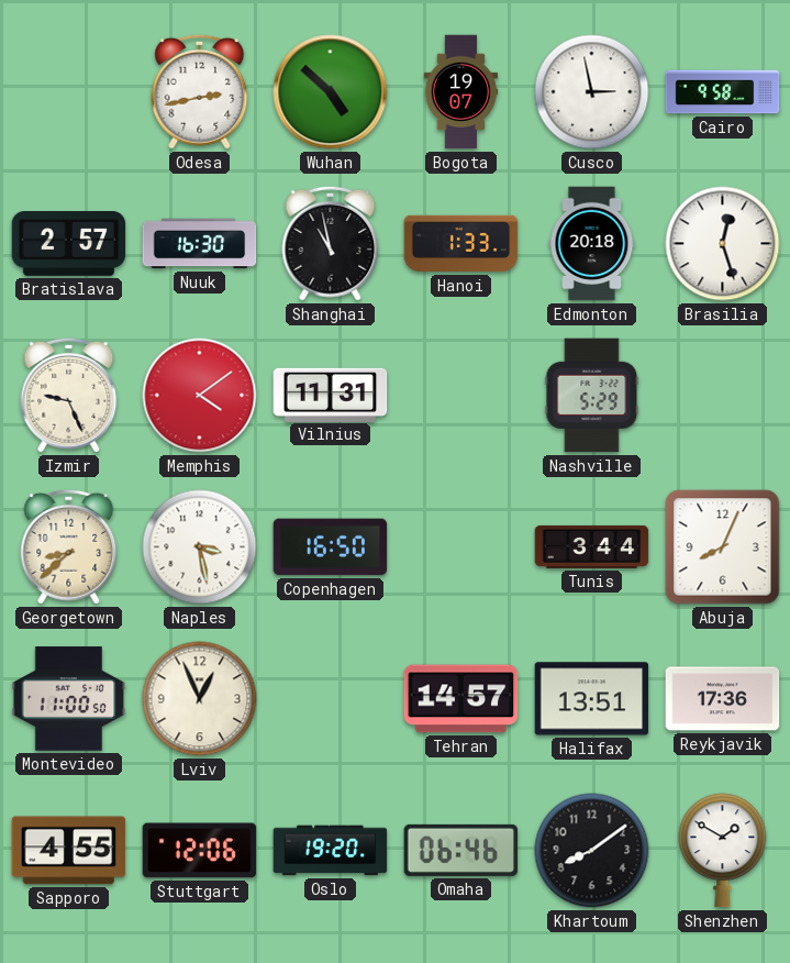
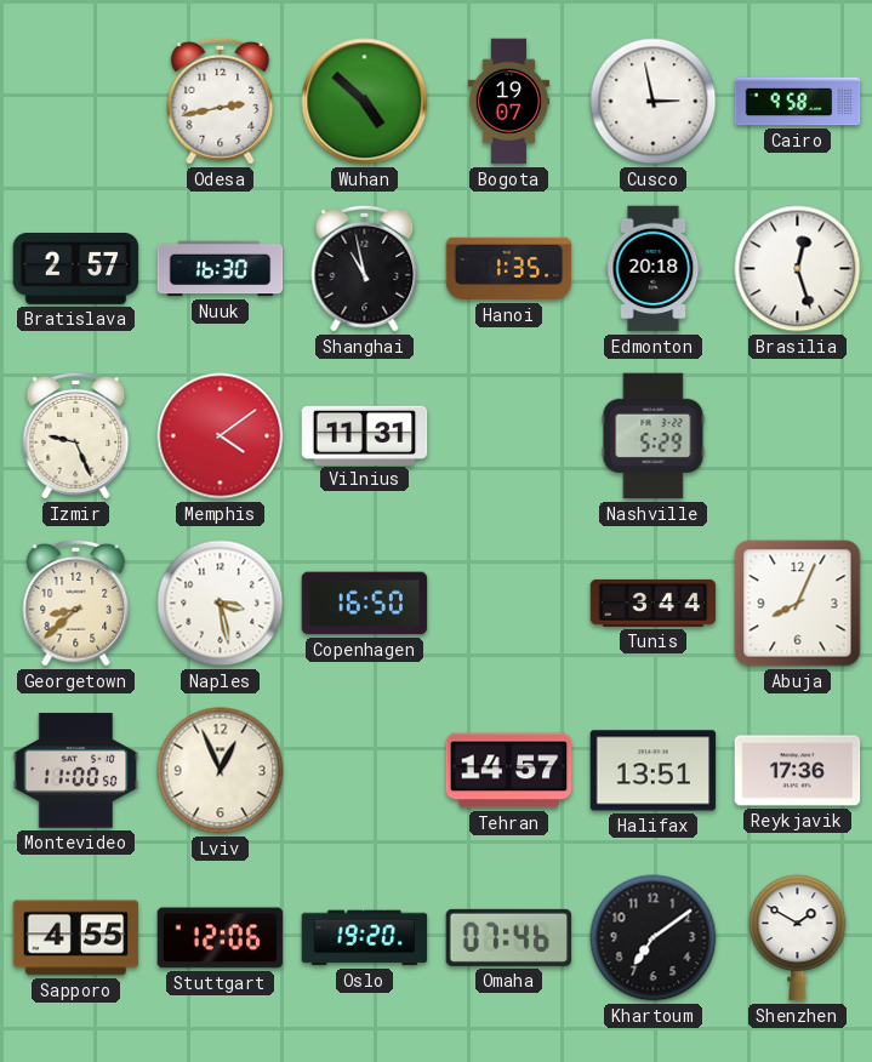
Hanoi: 1:33 -> 1:35
Omaha: 06:46 -> 07:46
Khartoum: 8:09 -> 7:09
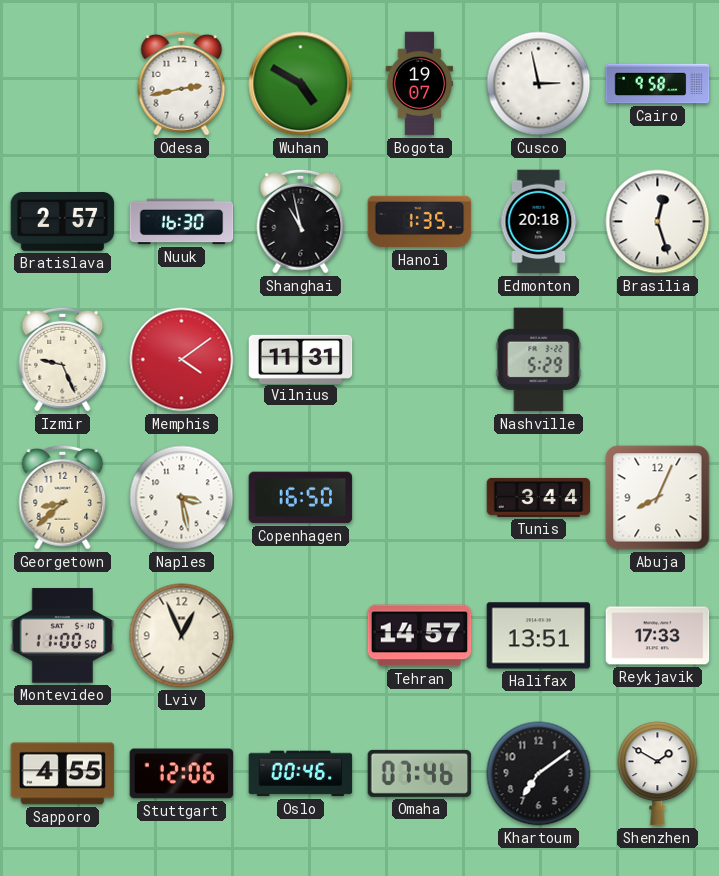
Wuhan: 4:52 -> 4:50
Reykjavik: 17:36 -> 17:33
Oslo: 19:20 -> 00:46
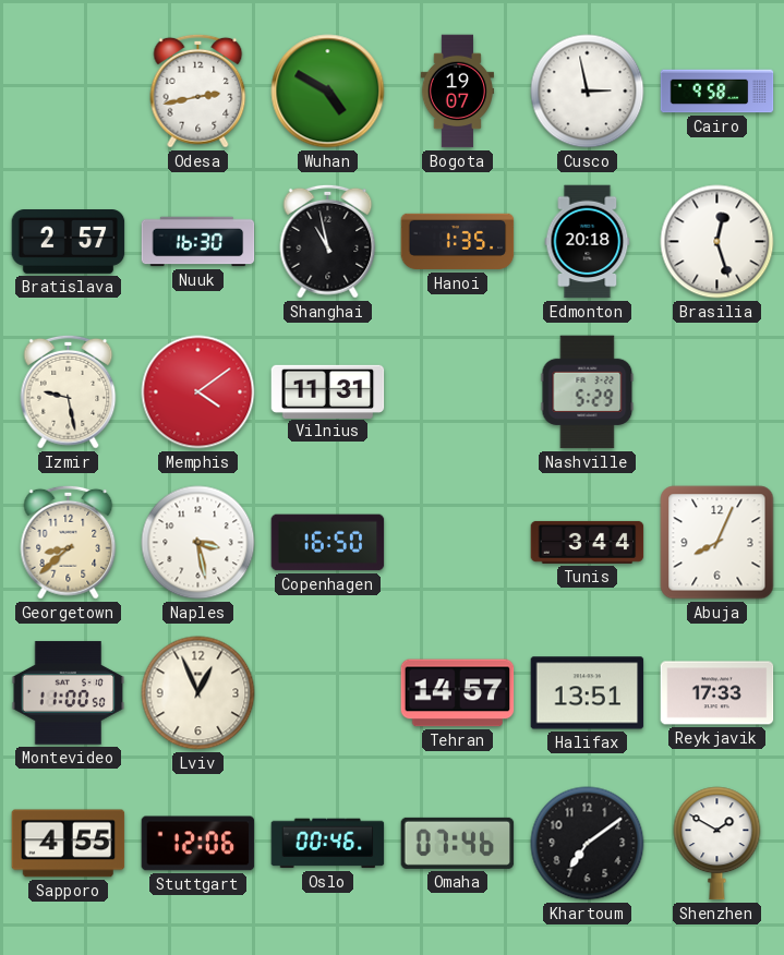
Izmir: 9:26 -> 9:28
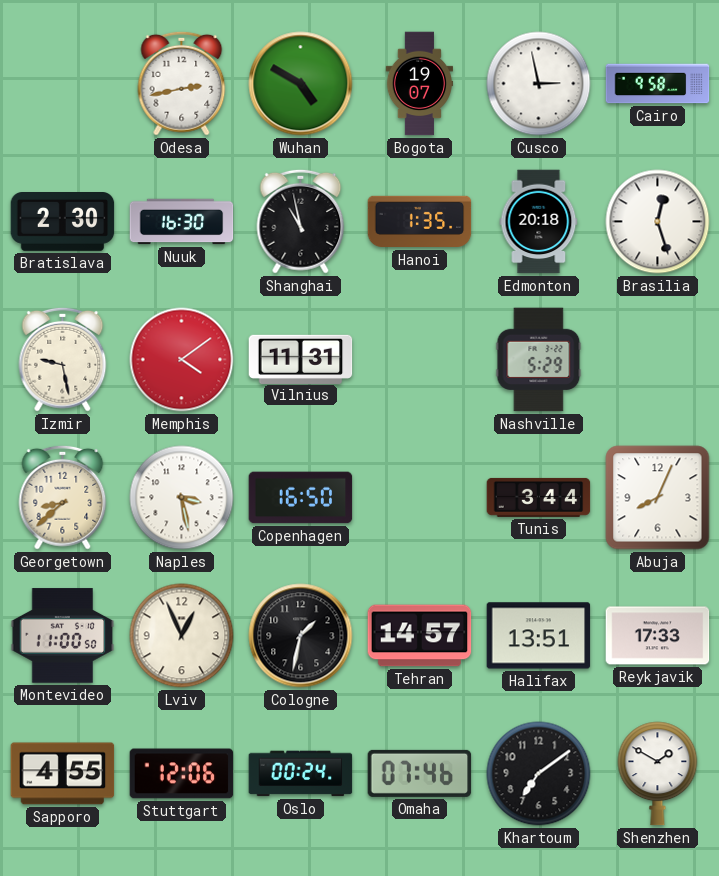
Bratislava: 2:57 -> 2:30
Cologne: none -> 1:32
Oslo: 00:46 -> 00:24
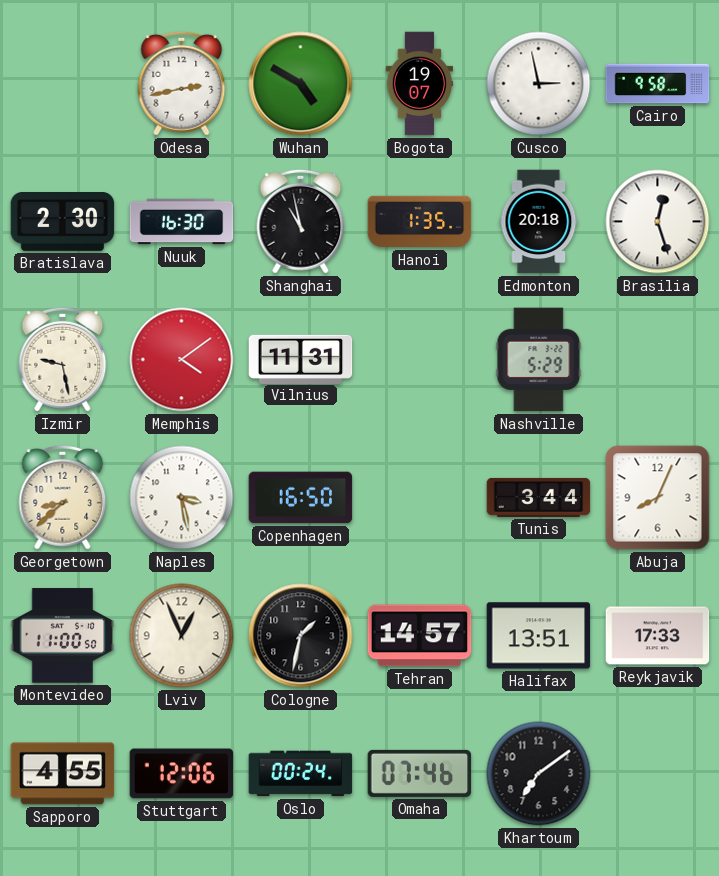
Shenzhen: 1:50 -> none
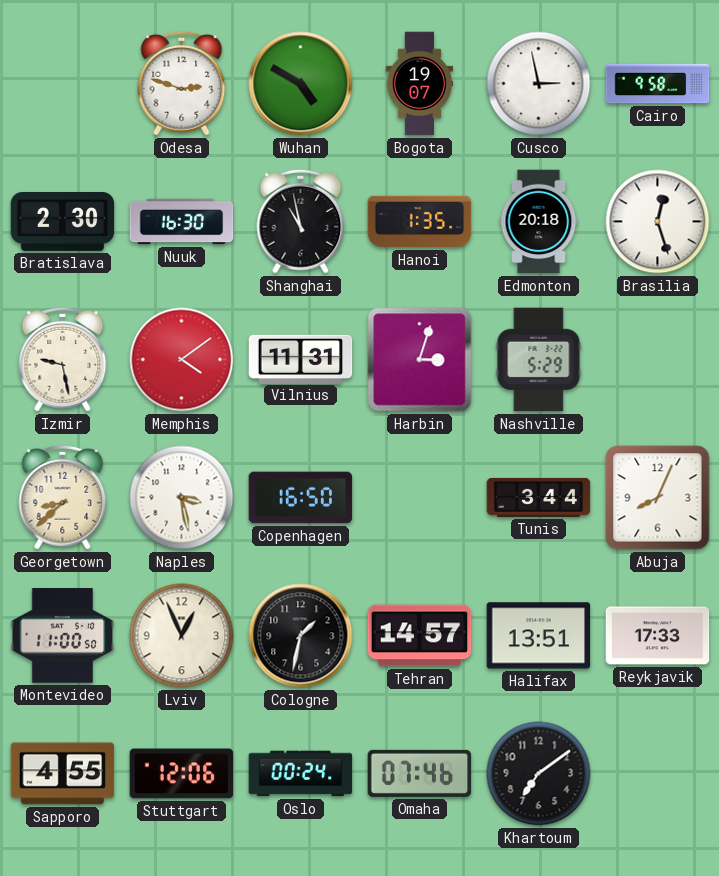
Odesa: 2:43 -> 2:48
Harbin: none -> 3:03
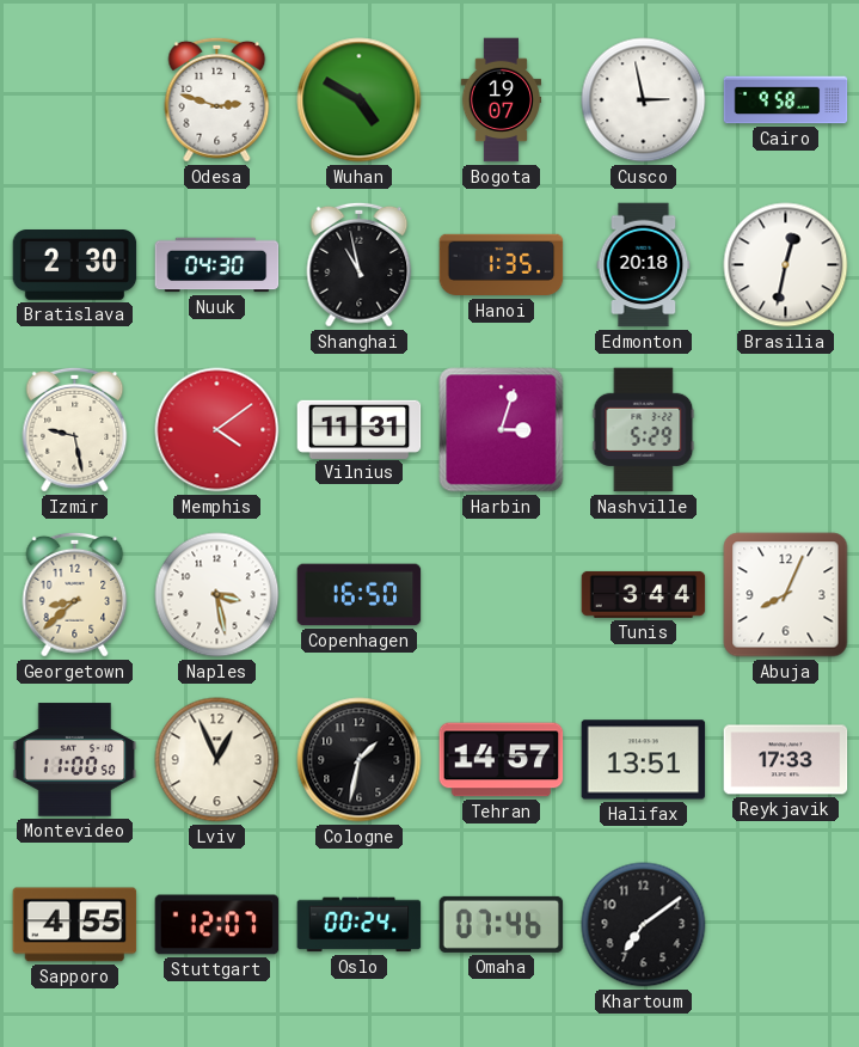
Nuuk: 16:30 -> 04:30
Brasilia: 12:27 -> 12:32
Stuttgart: 12:06 -> 12:07
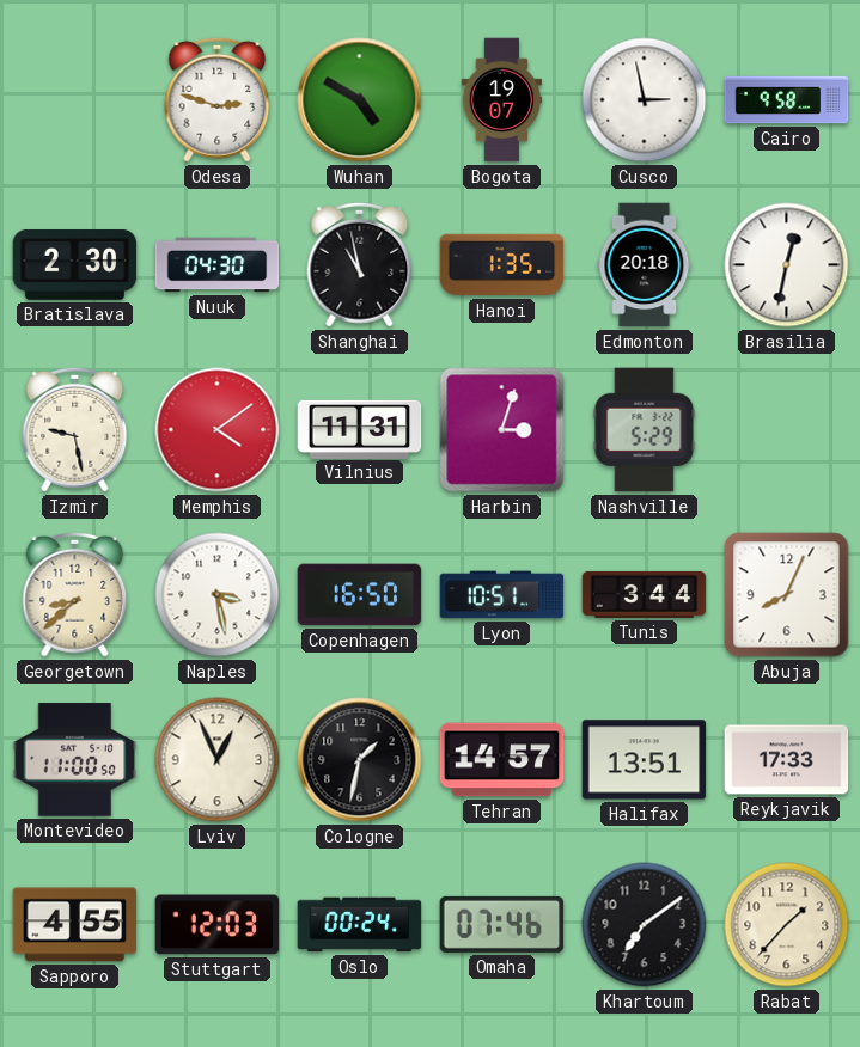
Lyon: none -> 10:51
Stuttgart: 12:07 -> 12:03
Rabat: none -> 1:37
